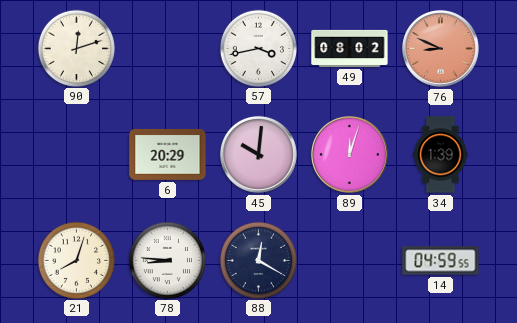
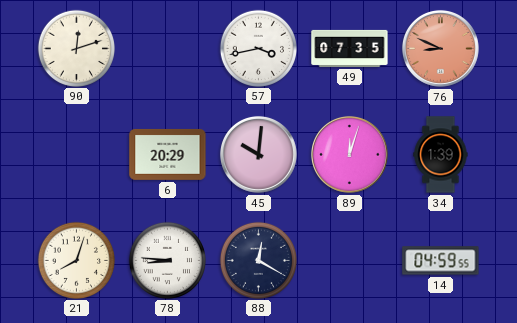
49: 08:02 -> 07:35
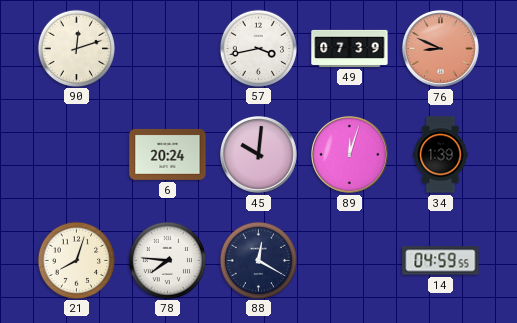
49: 07:35 -> 07:39
6: 20:29 -> 20:24
78: 8:46 -> 7:46
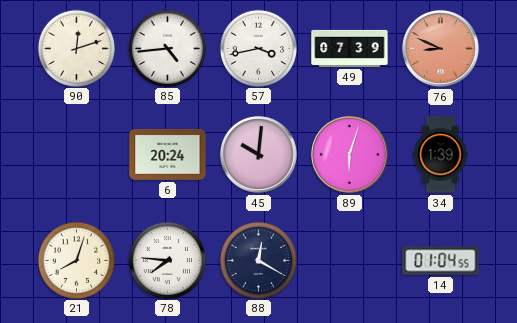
85: none -> 4:44
89: 12:03 -> 6:03
14: 04:59 -> 01:04
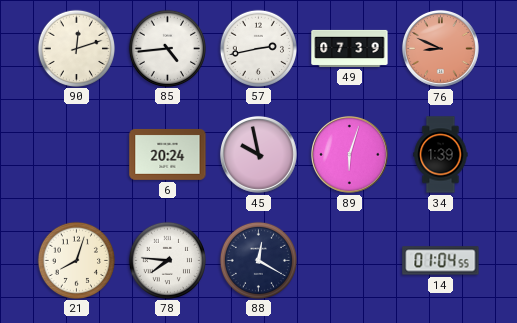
57: 3:43 -> 2:43
45: 10:01 -> 9:58
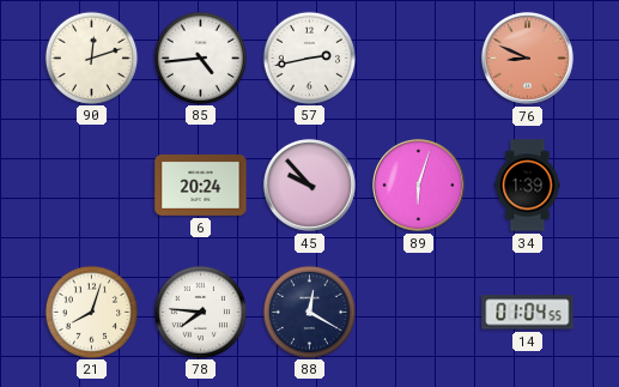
49: 07:39 -> none
45: 9:58 -> 9:53
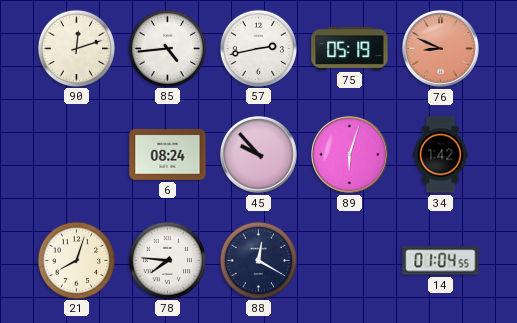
75: none -> 05:19
6: 20:24 -> 08:24
34: 1:39 -> 1:42
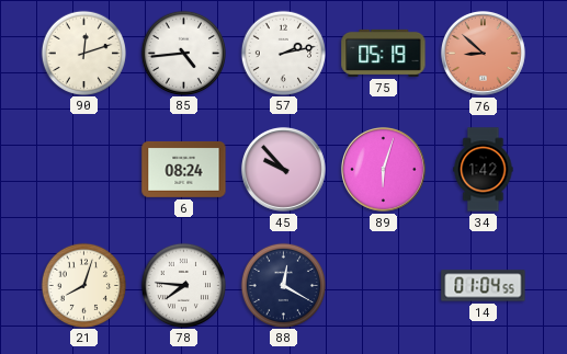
57: 2:43 -> 2:13
76: 8:49 -> 8:52
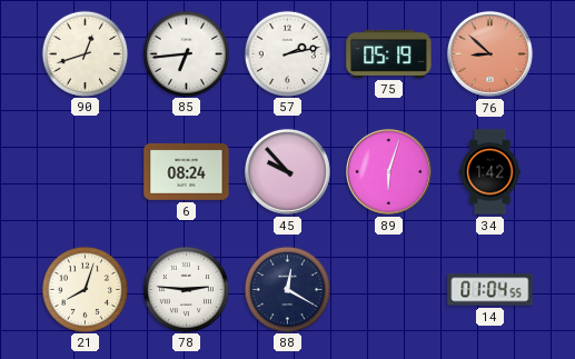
90: 12:12 -> 12:42
85: 4:44 -> 6:44
78: 7:46 -> 2:46
